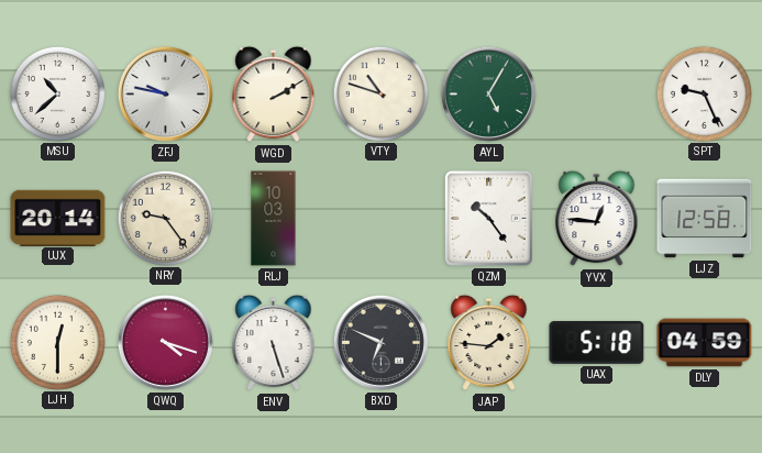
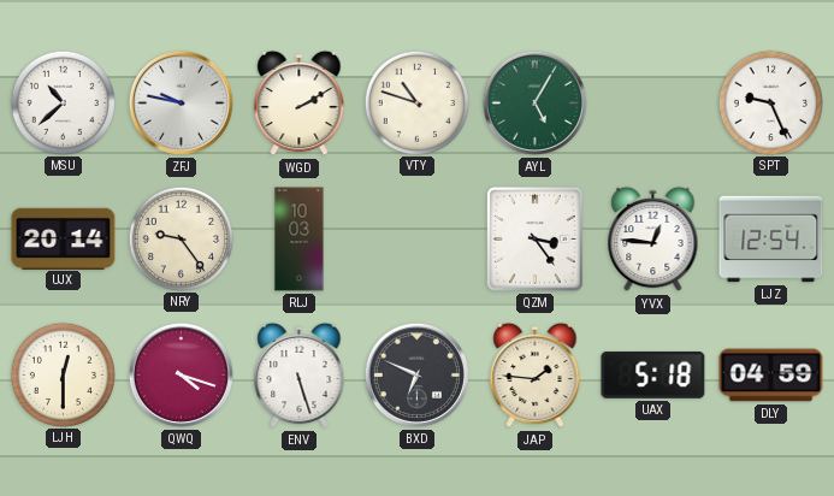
QZM: 10:24 -> 3:24
LJZ: 12:58 -> 12:54
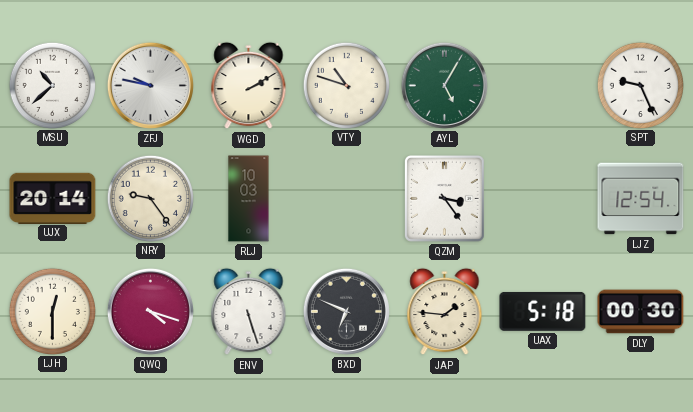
YVX: 12:46 -> none
DLY: 04:59 -> 00:30
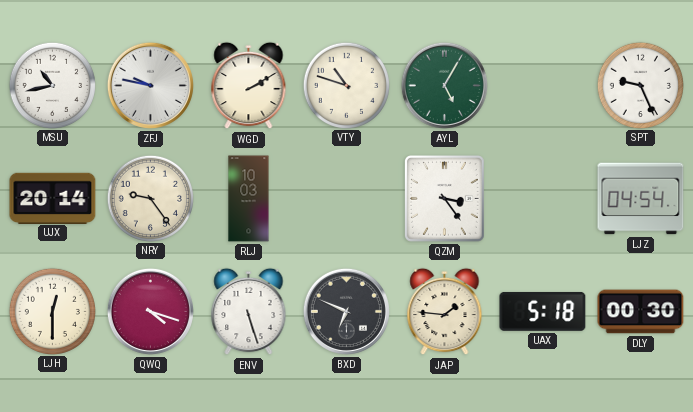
MSU: 10:38 -> 10:43
LJZ: 12:54 -> 04:54
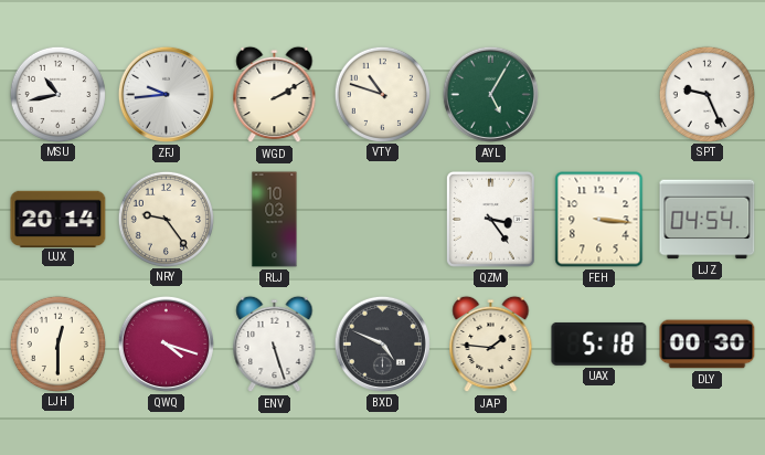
ZFJ: 9:47 -> 9:44
FEH: none -> 3:16
BXD: 6:49 -> 4:49
